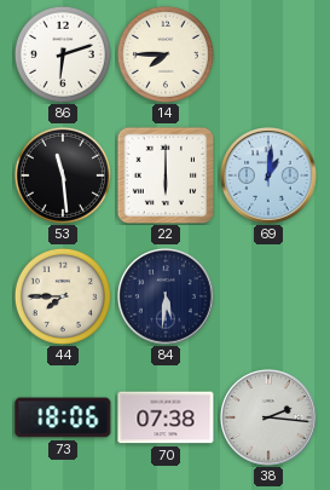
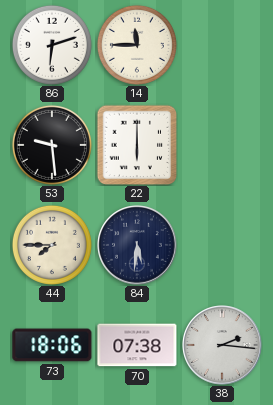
14: 7:45 -> 11:45
53: 11:29 -> 9:29
69: 1:01 -> none
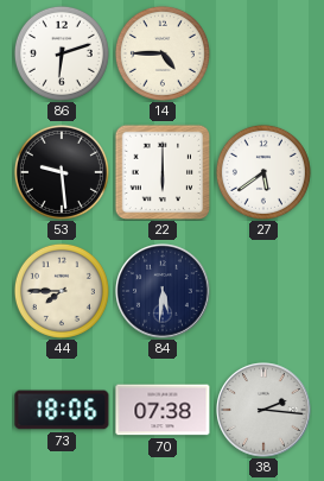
14: 11:45 -> 4:45
27: none -> 5:39
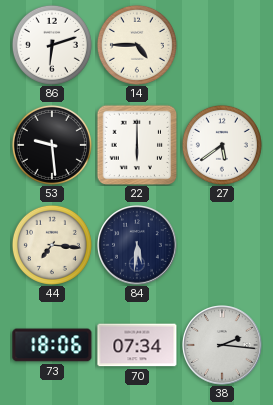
44: 7:45 -> 7:16
70: 07:38 -> 07:34
